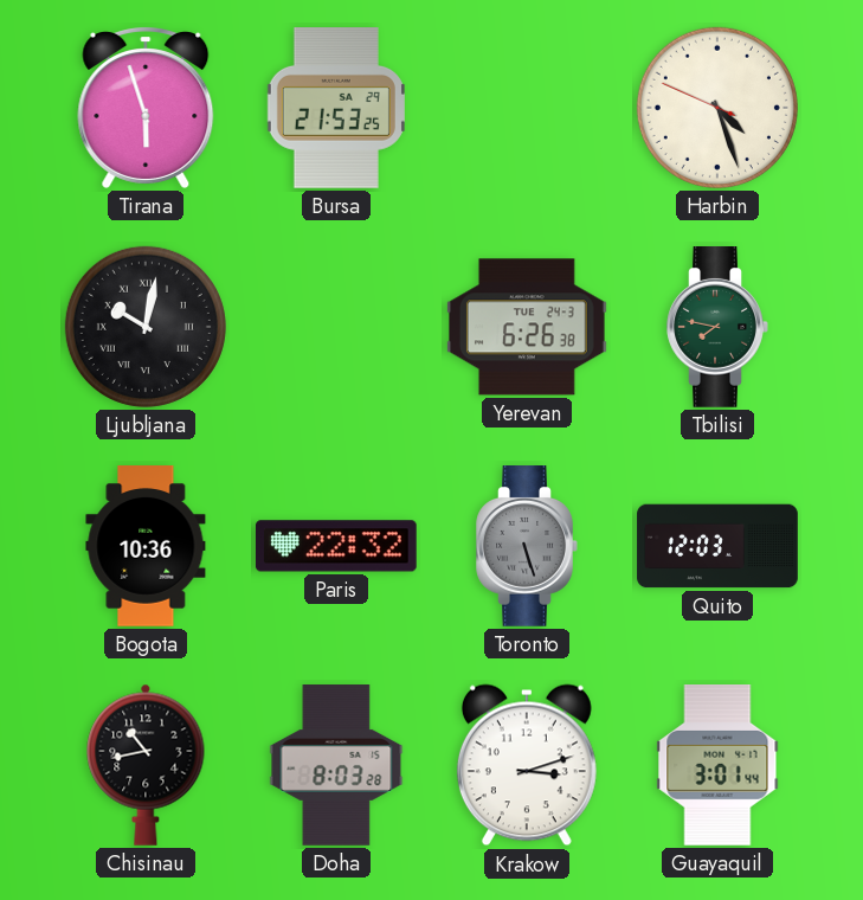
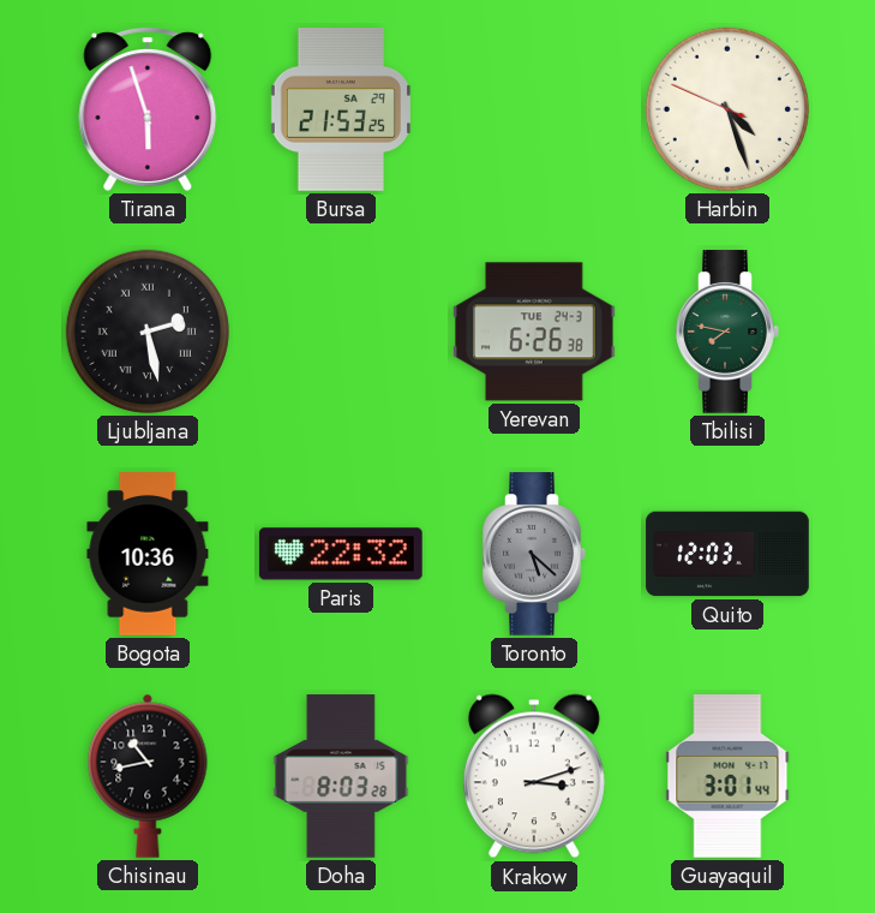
Ljubljana: 10:02 -> 2:28
Toronto: 5:27 -> 5:22
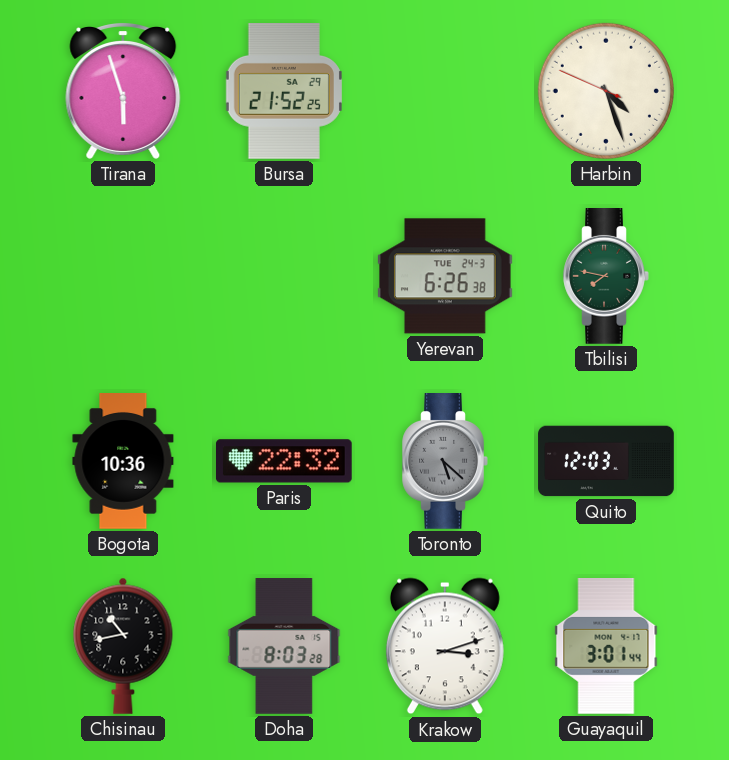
Bursa: 21:53 -> 21:52
Ljubljana: 2:28 -> none
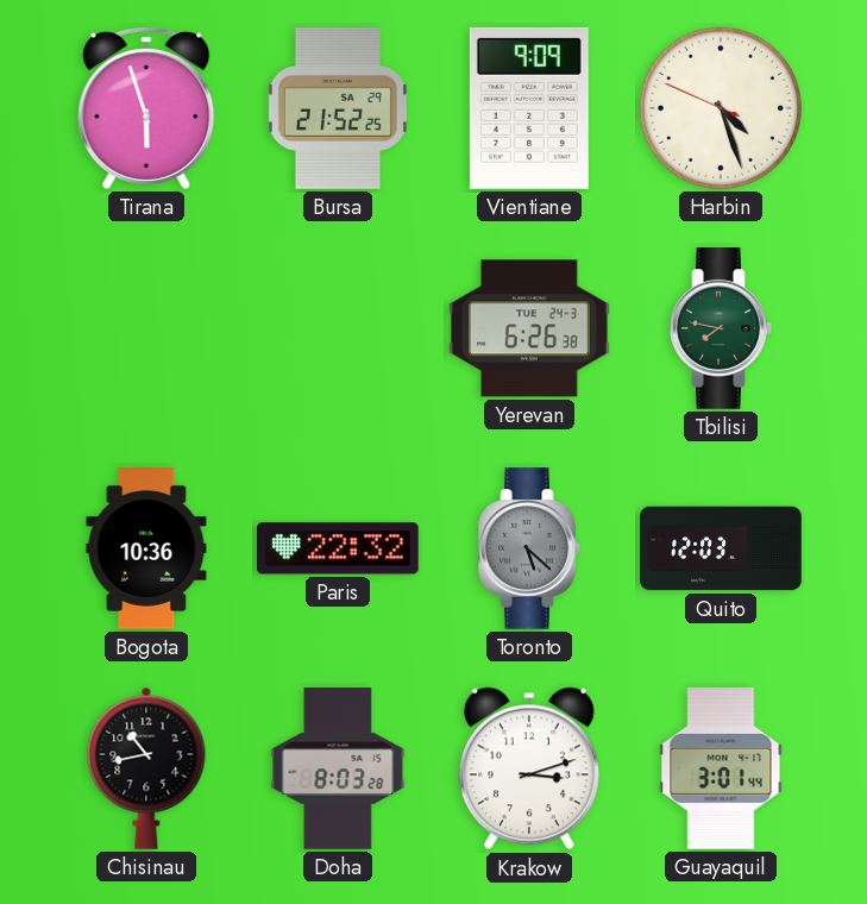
Vientiane: none -> 9:09
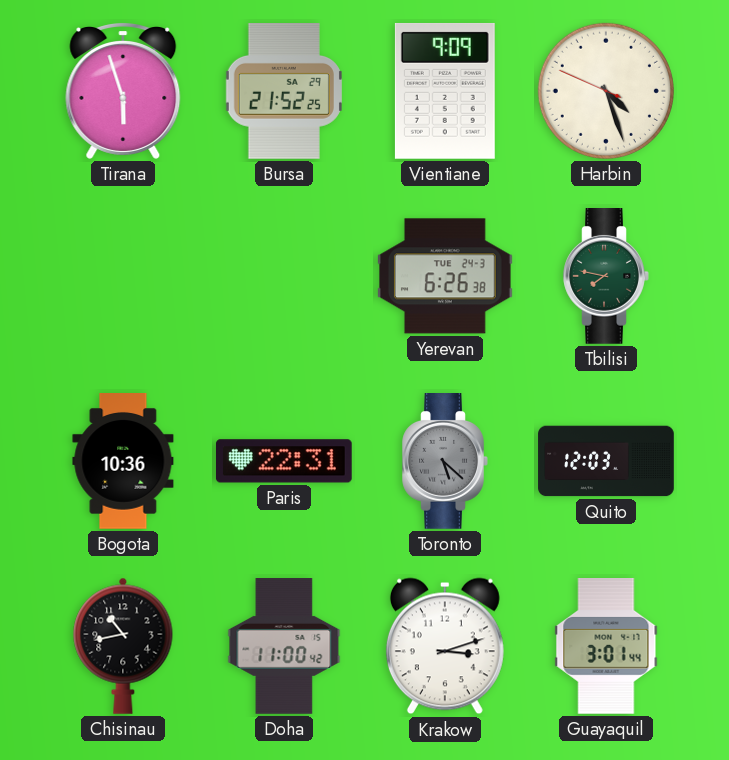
Paris: 22:32 -> 22:31
Doha: 8:03 -> 11:00
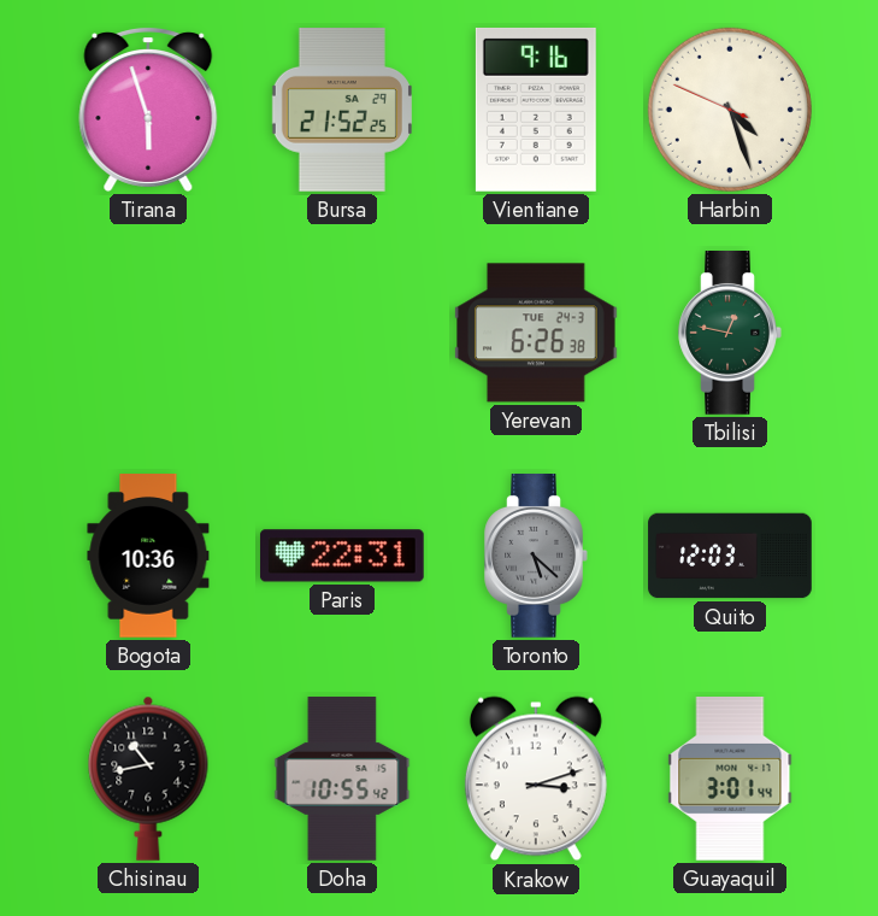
Vientiane: 9:09 -> 9:16
Tbilisi: 7:47 -> 12:47
Doha: 11:00 -> 10:55
